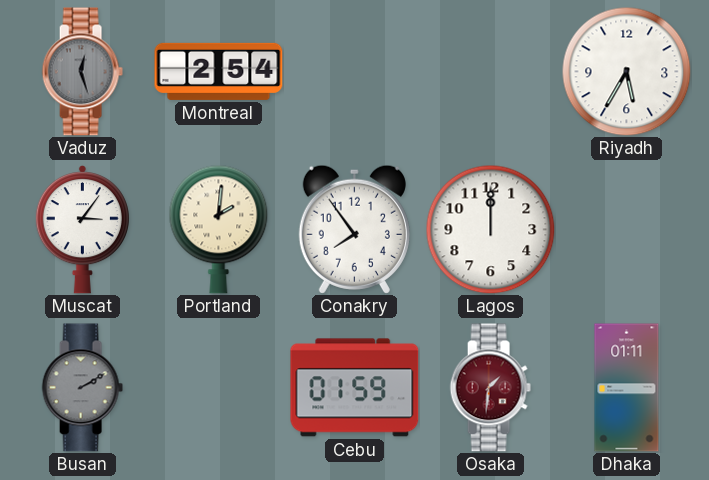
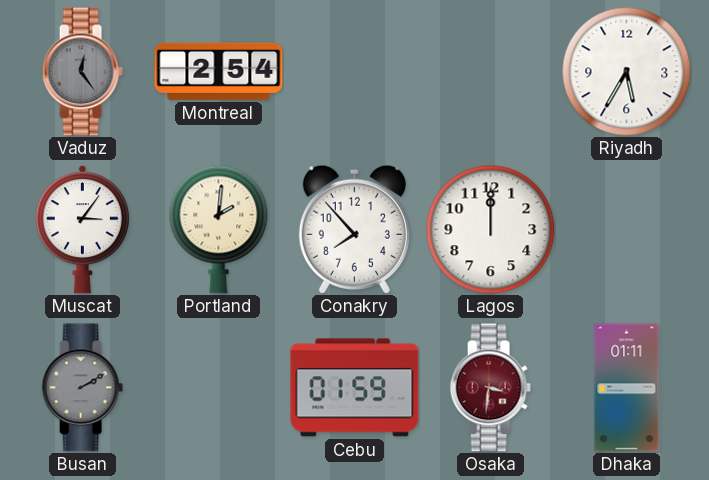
Vaduz: 12:27 -> 12:24
Conakry: 7:54 -> 7:53
Osaka: 1:31 -> 3:31
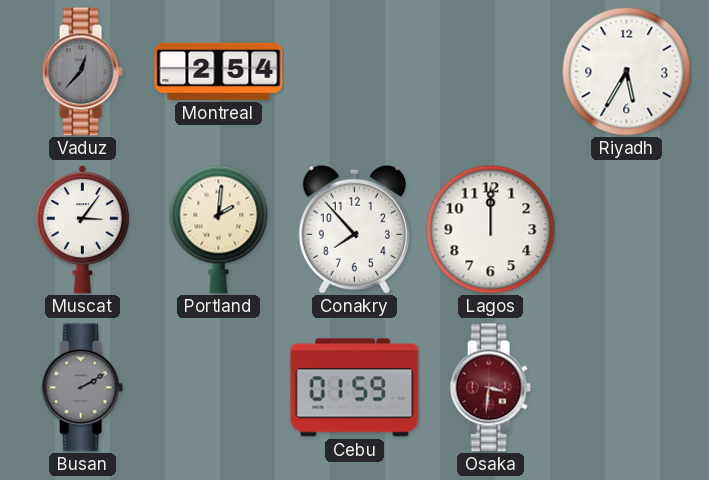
Vaduz: 12:24 -> 12:37
Dhaka: 01:11 -> none
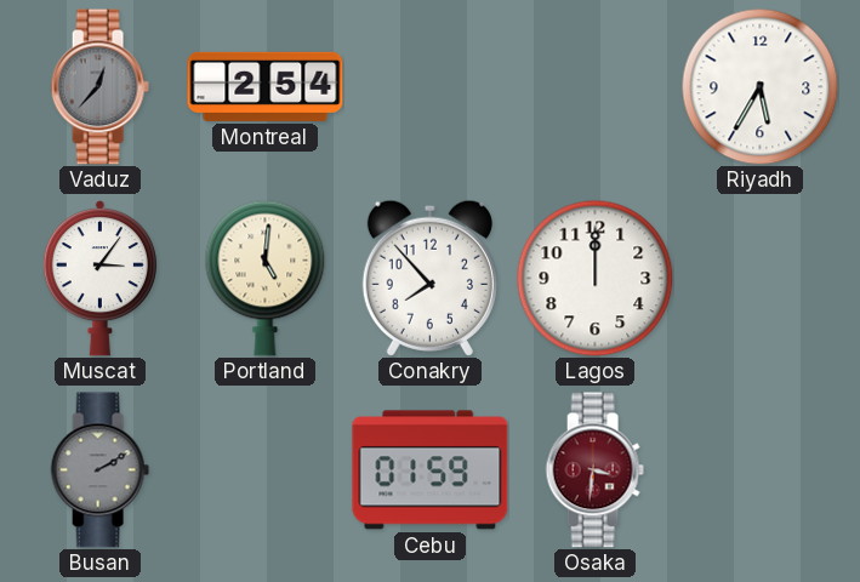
Portland: 2:01 -> 5:01
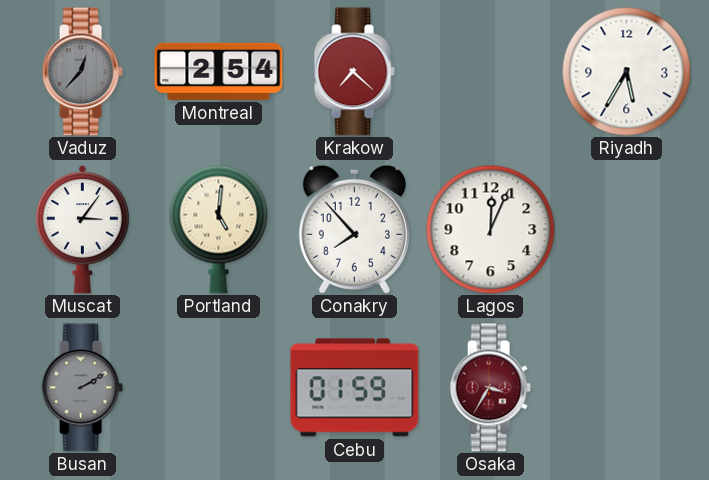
Krakow: none -> 7:22
Lagos: 12:00 -> 12:04
Osaka: 3:31 -> 3:35
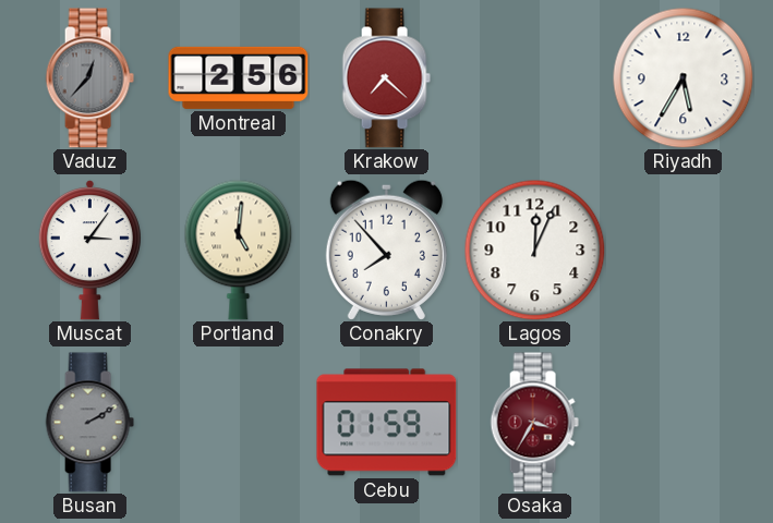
Montreal: 2:54 -> 2:56
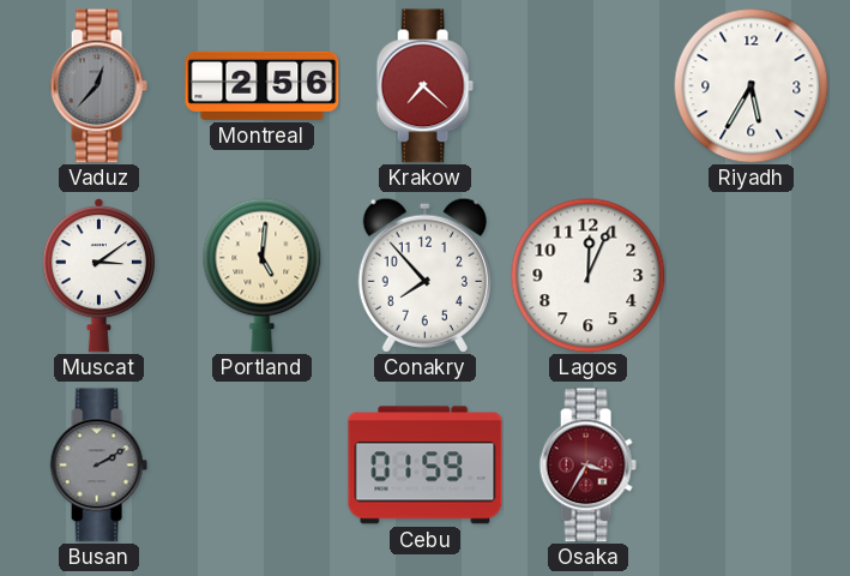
Muscat: 3:06 -> 3:09
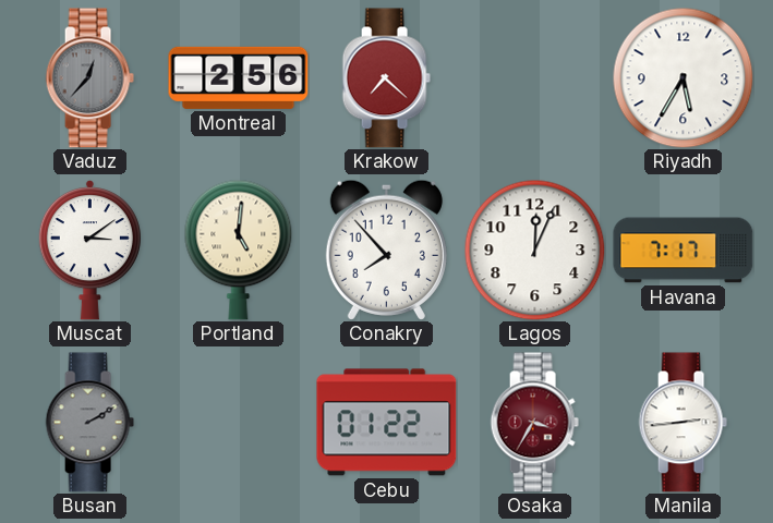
Havana: none -> 7:17
Cebu: 01:59 -> 01:22
Manila: none -> 2:44
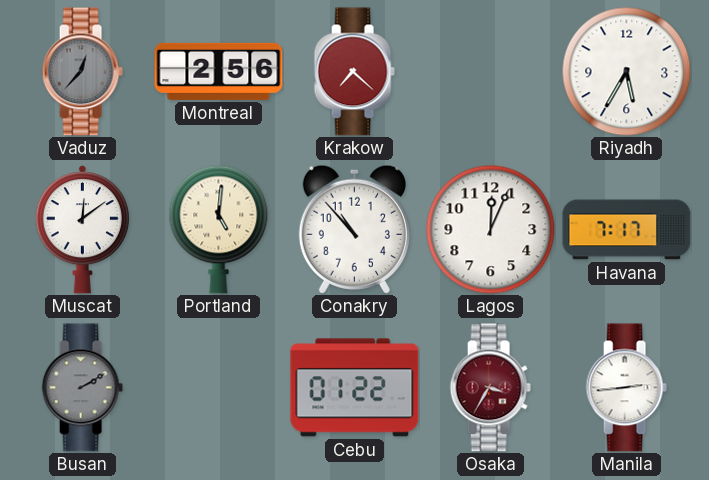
Muscat: 3:09 -> 12:09
Conakry: 7:53 -> 10:53
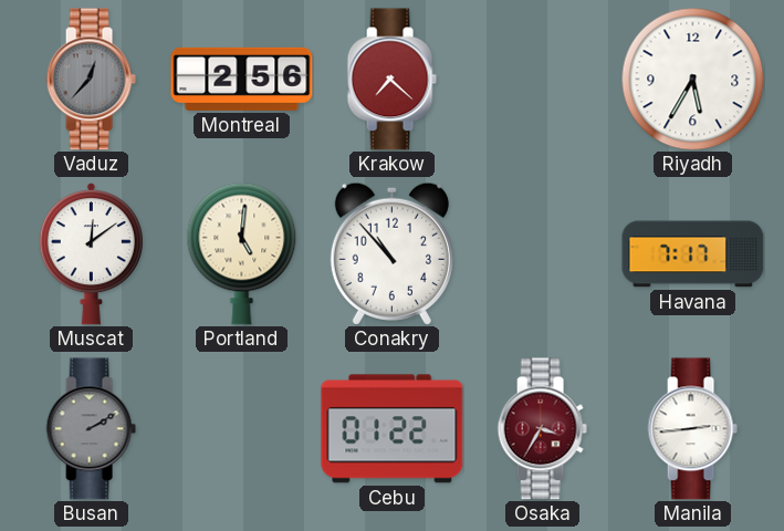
Lagos: 12:04 -> none
